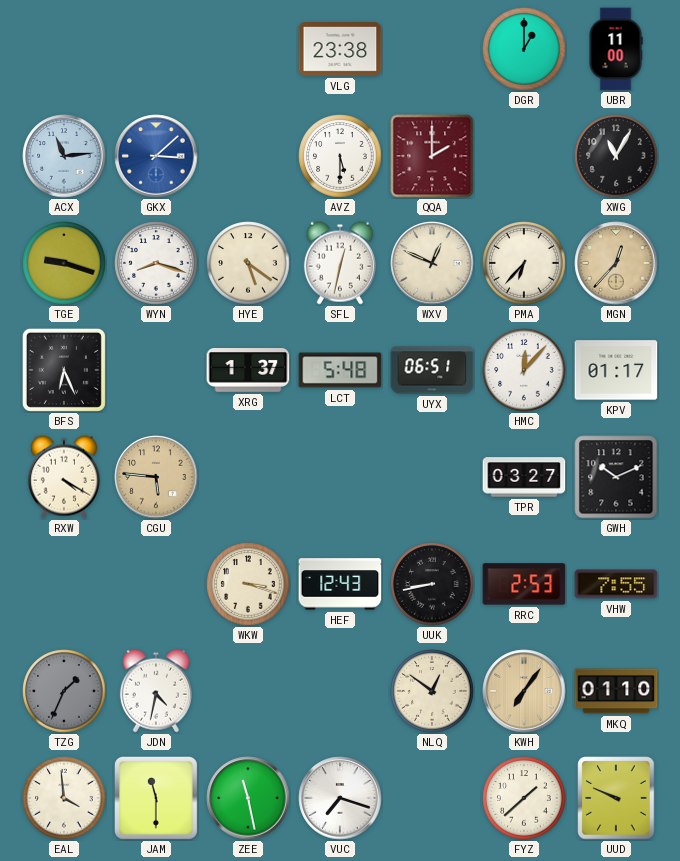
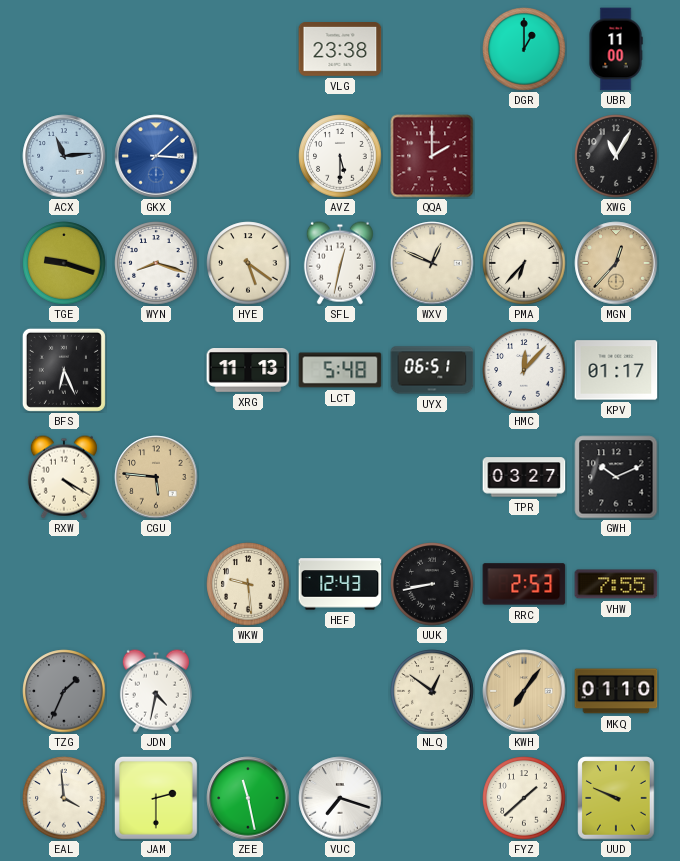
XRG: 1:37 -> 11:13
WKW: 3:18 -> 9:29
JAM: 11:30 -> 2:30
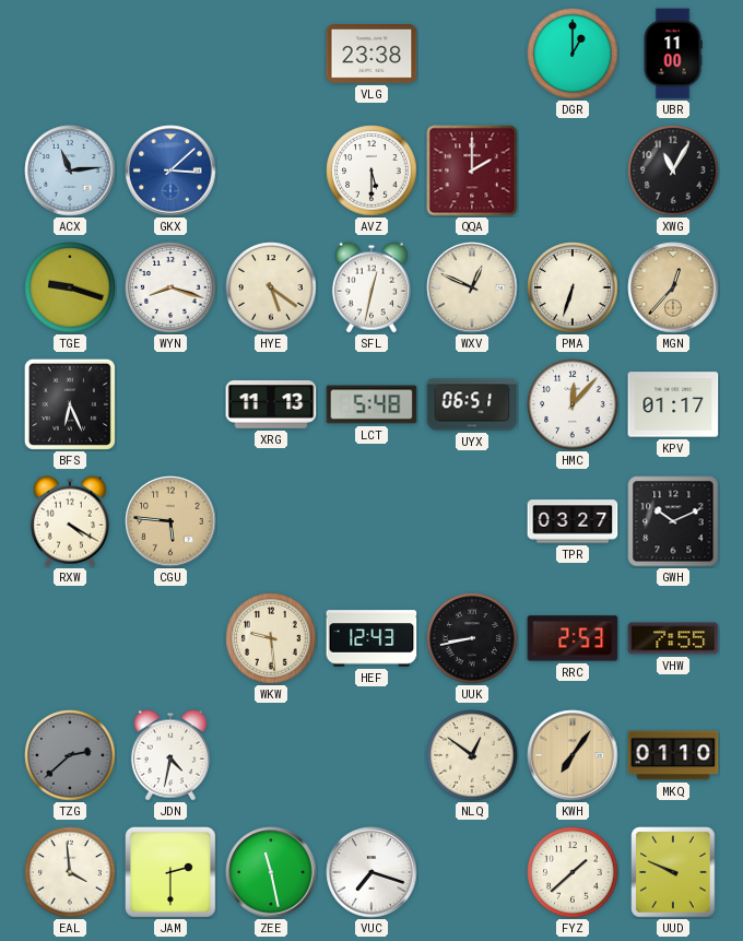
PMA: 6:37 -> 6:33
TZG: 1:34 -> 2:38
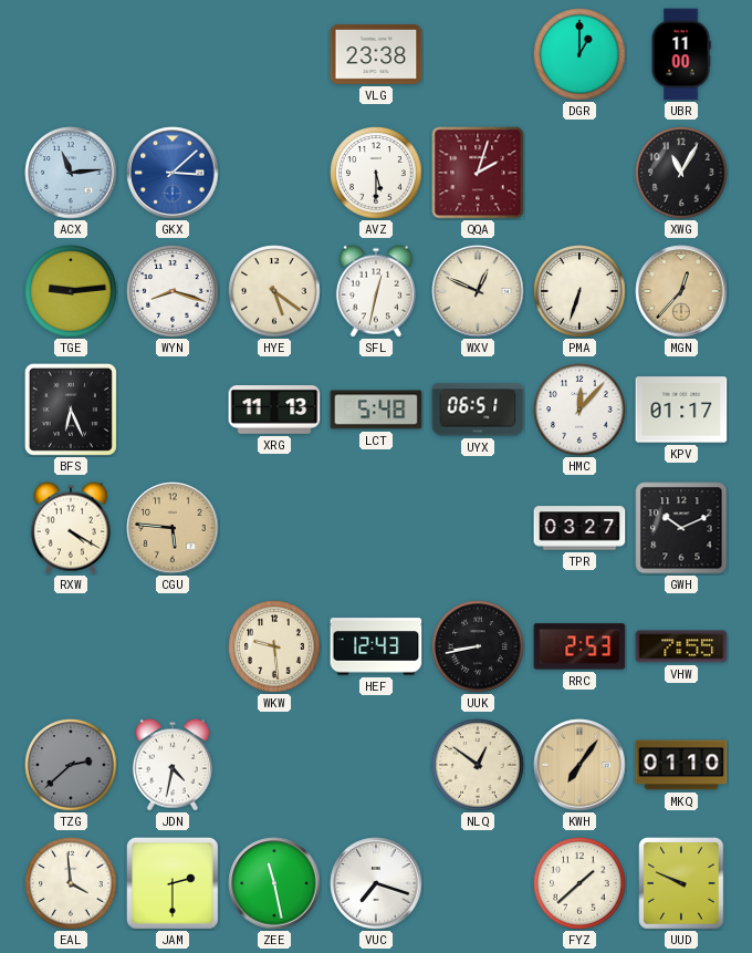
QQA: 2:00 -> 2:03
TGE: 9:18 -> 9:14
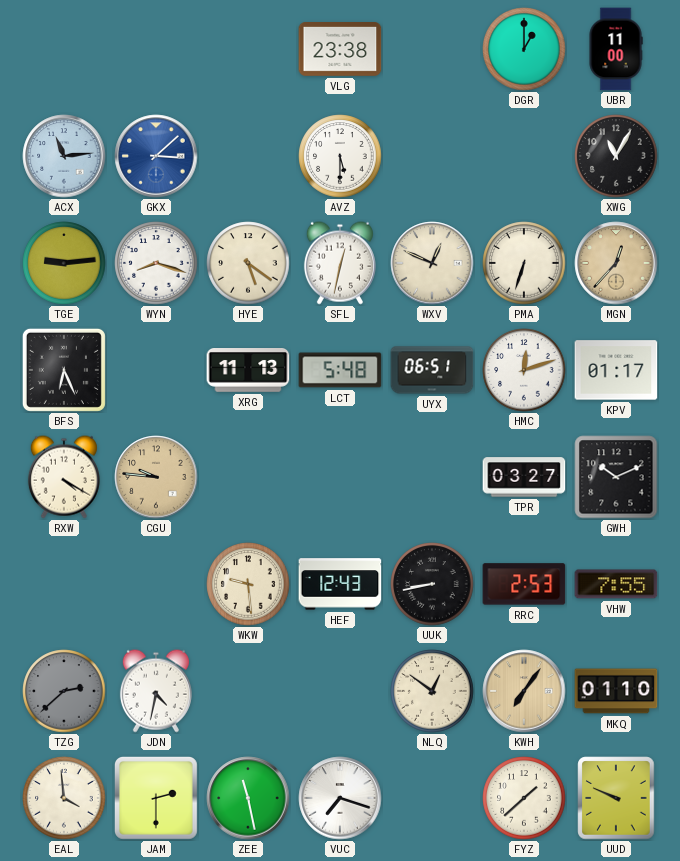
QQA: 2:03 -> none
HMC: 12:07 -> 12:12
CGU: 5:46 -> 9:46
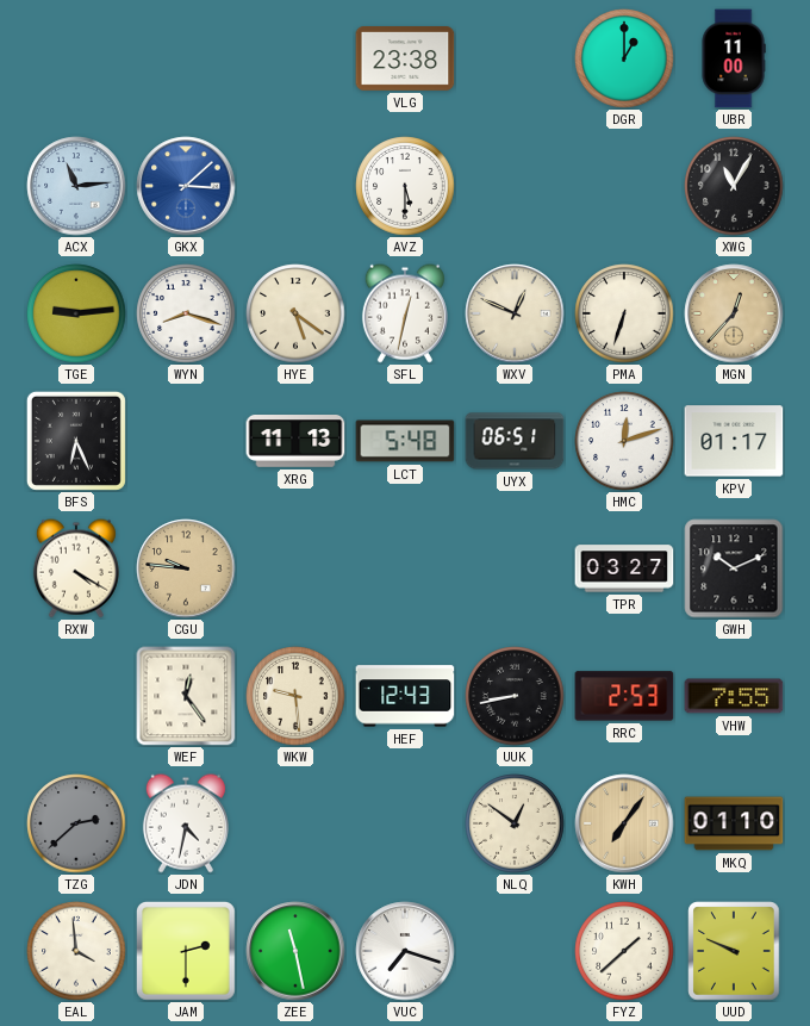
WEF: none -> 12:24
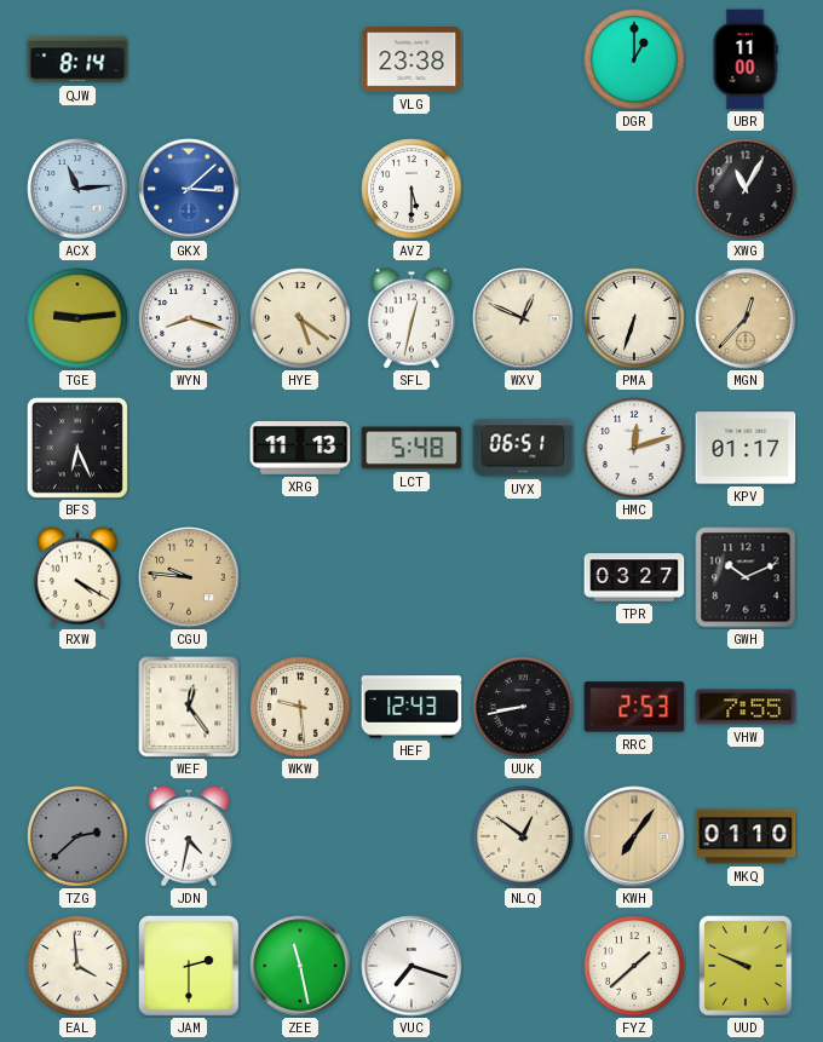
QJW: none -> 8:14
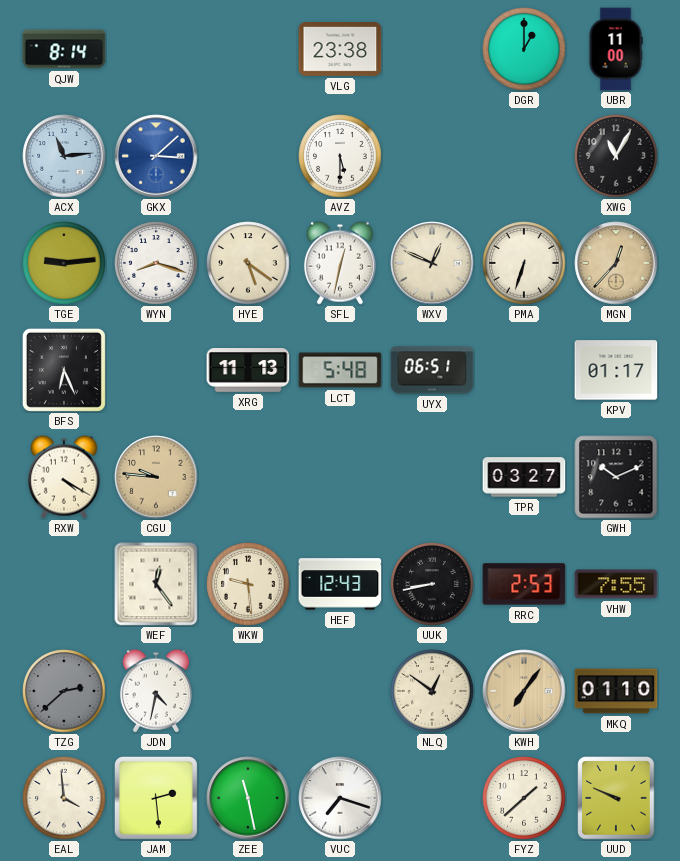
HMC: 12:12 -> none
JAM: 2:30 -> 2:29
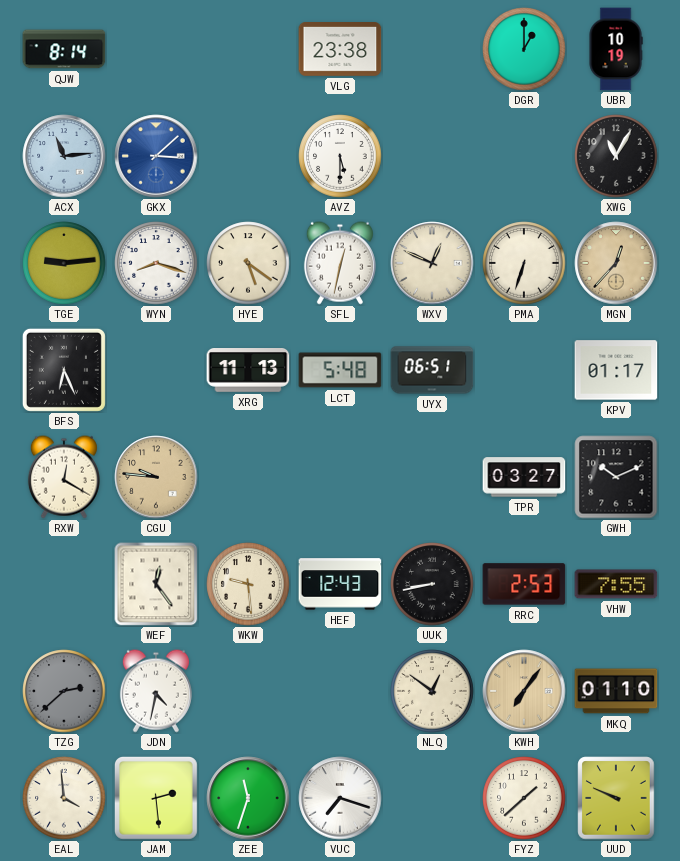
UBR: 11:00 -> 10:19
RXW: 4:20 -> 12:20
ZEE: 11:28 -> 11:33
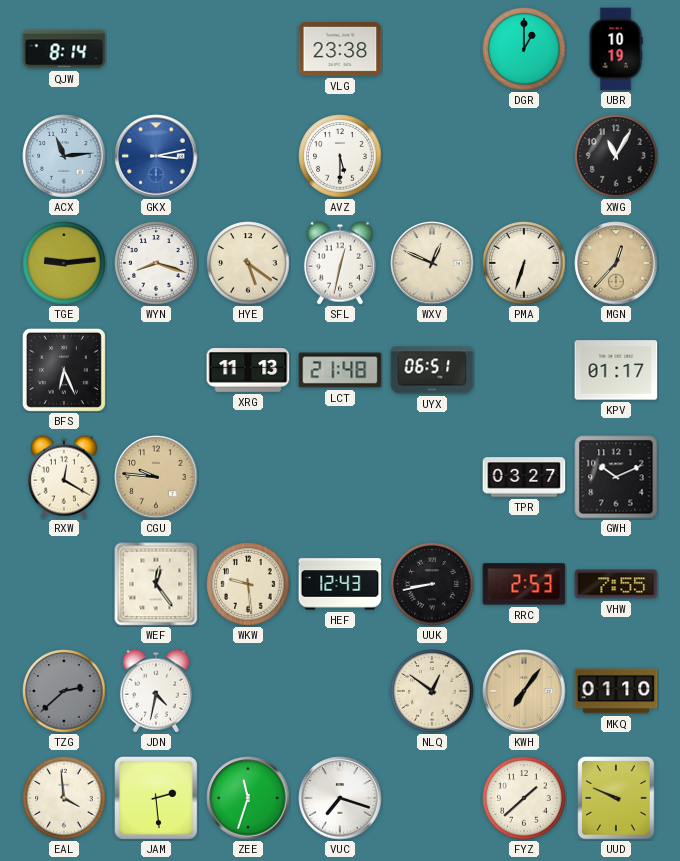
GKX: 3:08 -> 3:13
LCT: 5:48 -> 21:48
